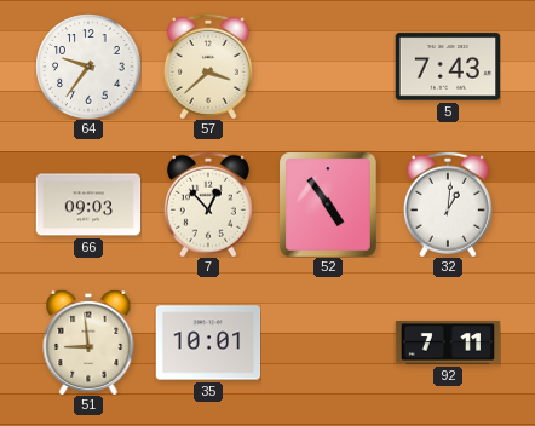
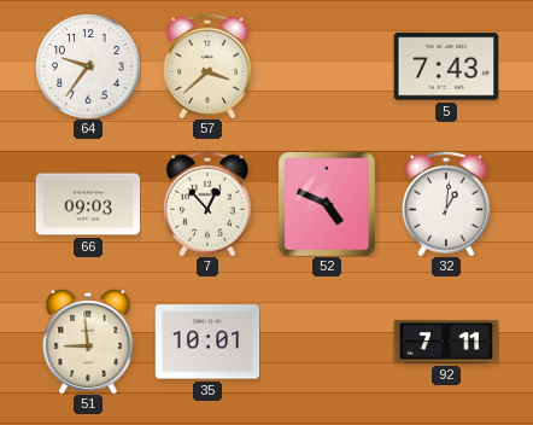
52: 4:54 -> 4:49
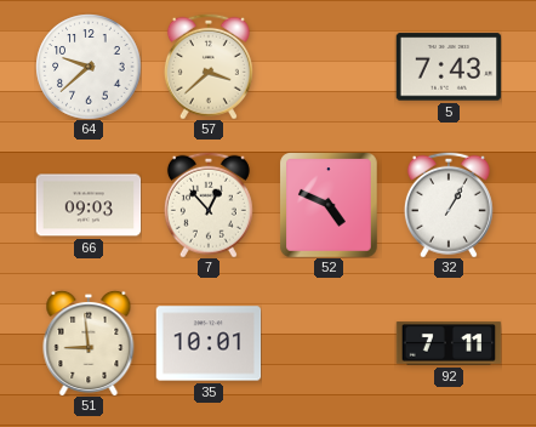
64: 9:36 -> 9:38
32: 1:01 -> 1:05
